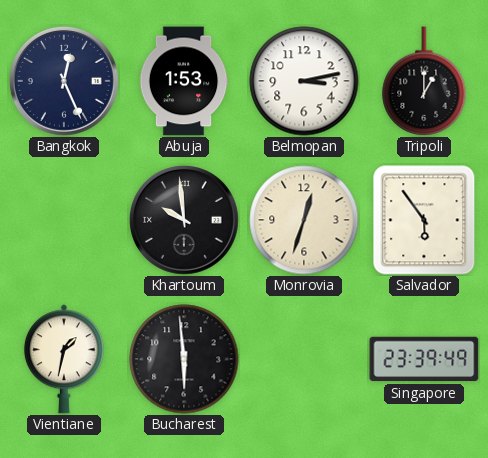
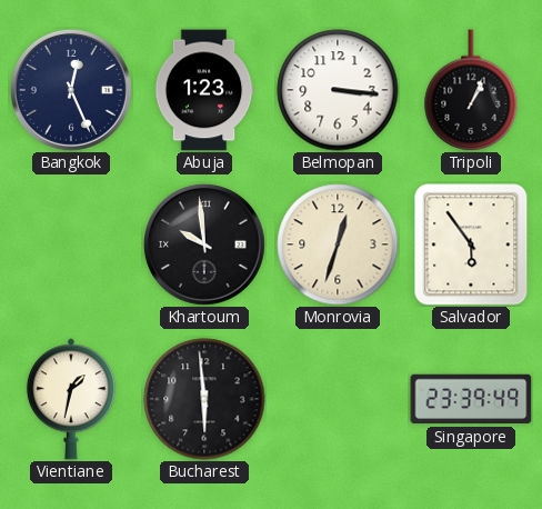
Abuja: 1:53 -> 1:23
Belmopan: 3:13 -> 3:16
Tripoli: 1:00 -> 1:04
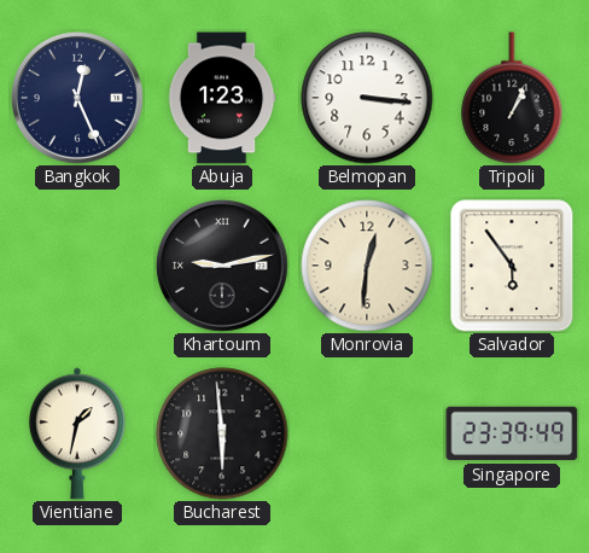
Khartoum: 9:59 -> 9:13
Monrovia: 12:33 -> 12:31
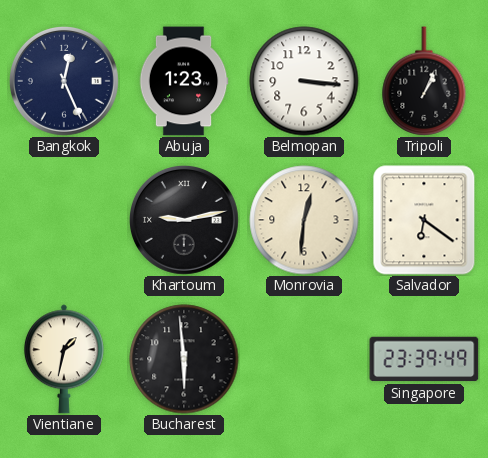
Salvador: 5:54 -> 6:21
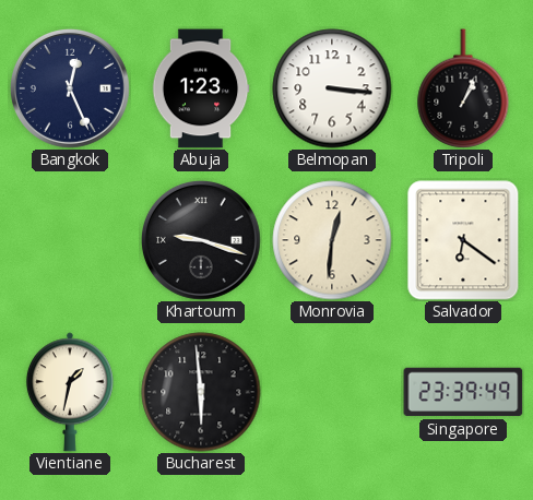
Khartoum: 9:13 -> 9:18
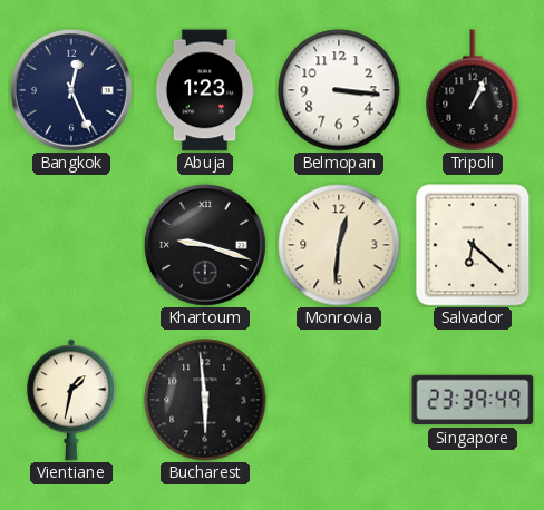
Salvador: 6:21 -> 6:22
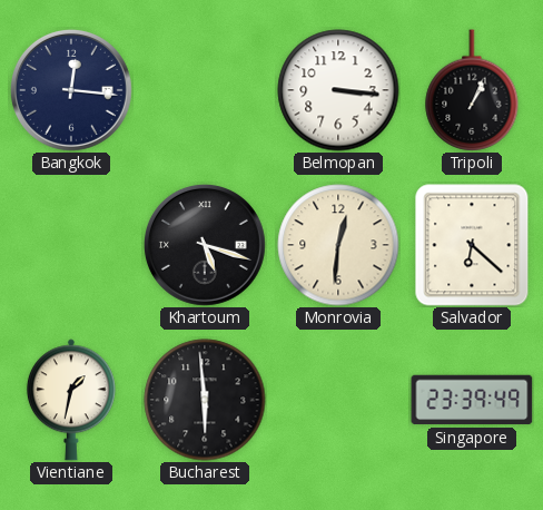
Bangkok: 12:26 -> 12:16
Abuja: 1:23 -> none
Khartoum: 9:18 -> 5:18
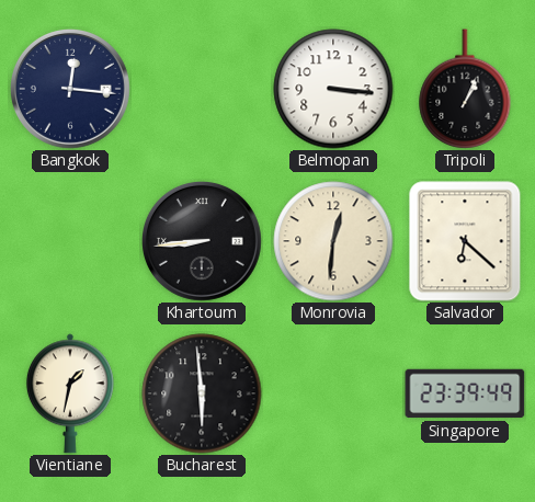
Khartoum: 5:18 -> 8:44
